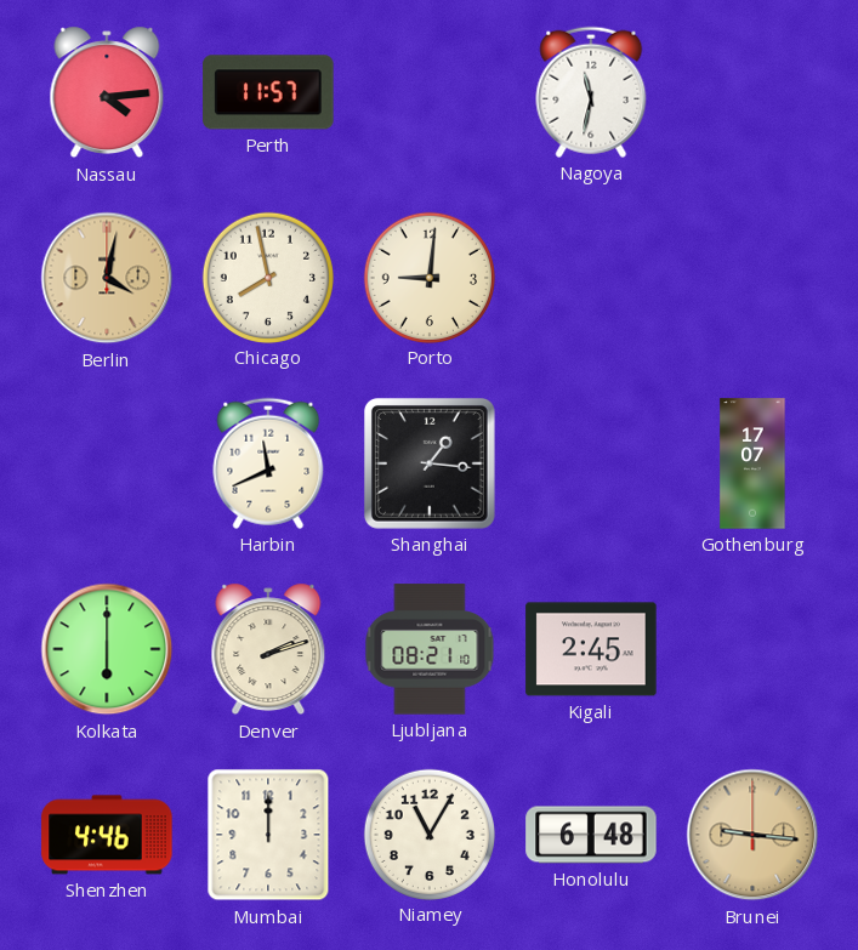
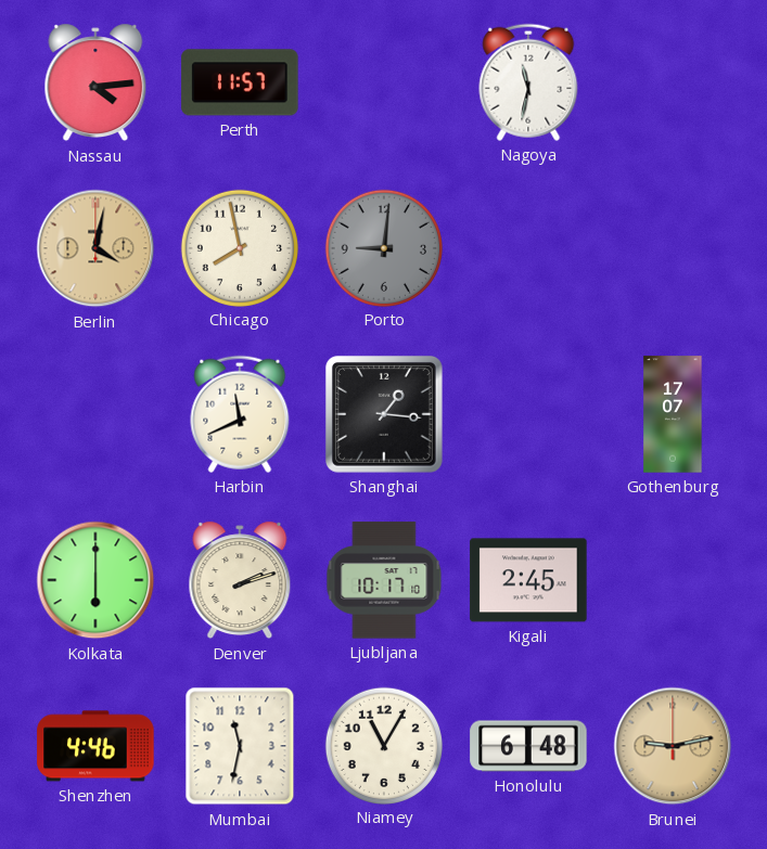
Porto dial: cream -> grey
Ljubljana: 08:21 -> 10:17
Mumbai: 12:00 -> 11:32
Brunei: 9:16 -> 9:13
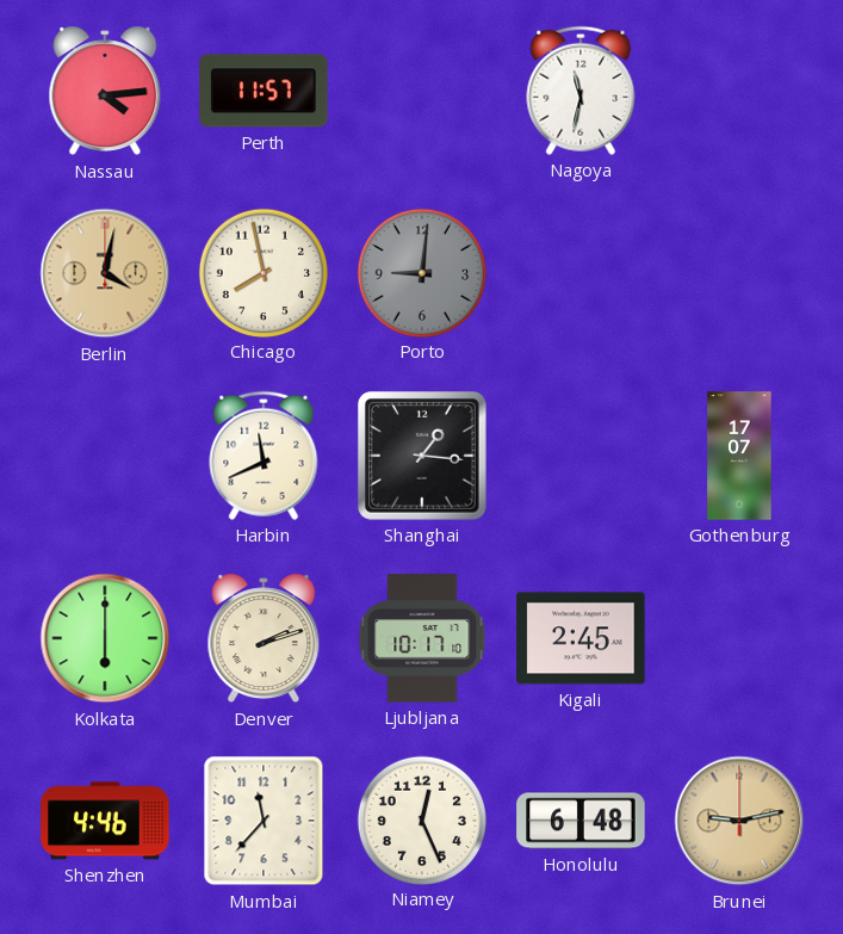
Mumbai: 11:32 -> 11:37
Niamey: 11:05 -> 12:26
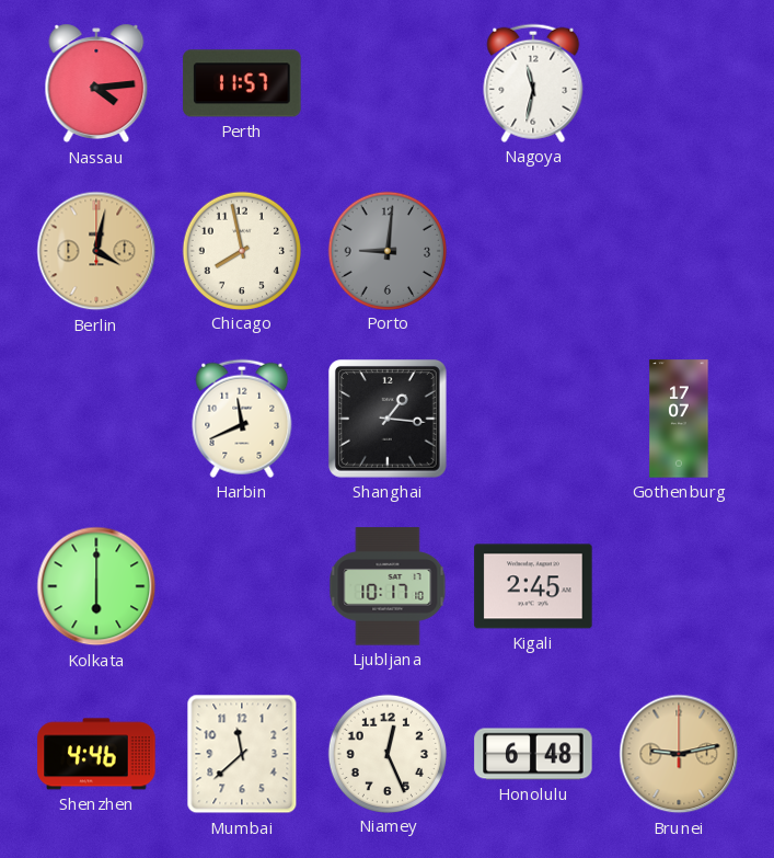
Denver: 2:12 -> none
Mumbai: 11:37 -> 11:38
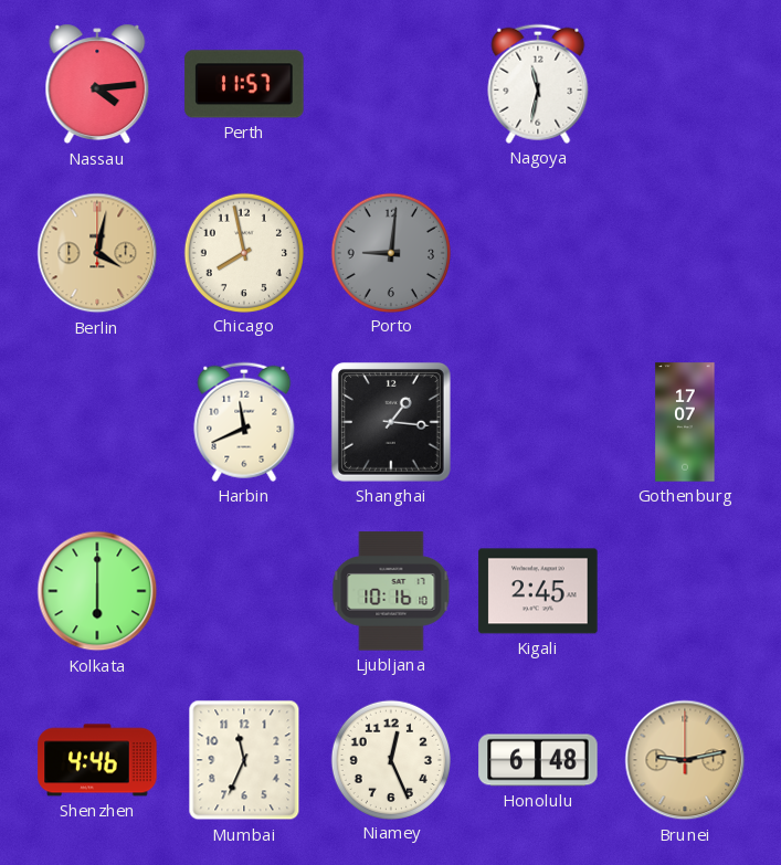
Ljubljana: 10:17 -> 10:16
Mumbai: 11:38 -> 11:34
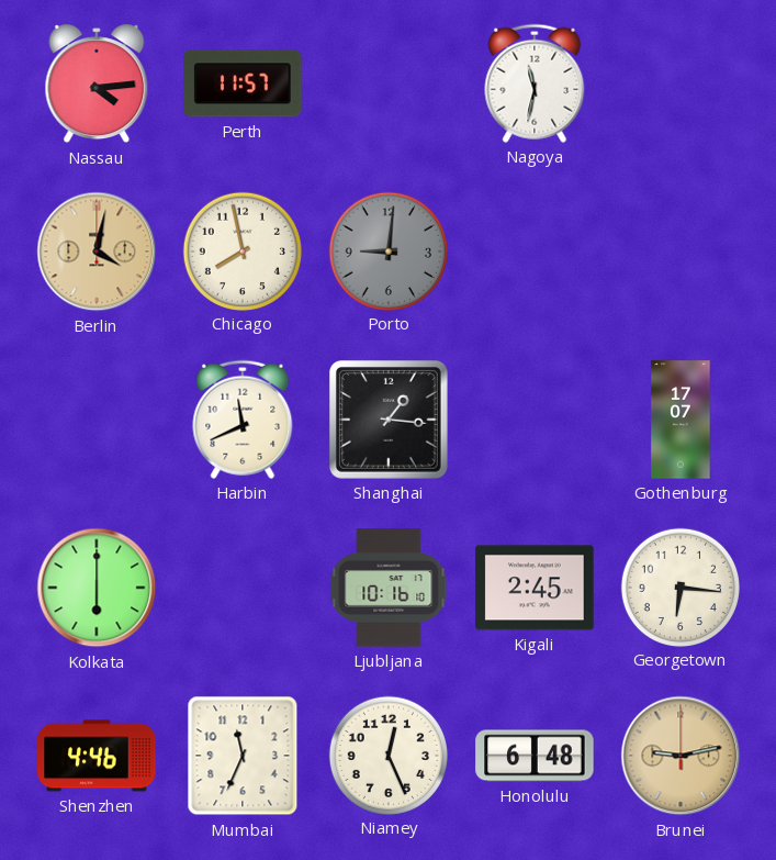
Georgetown: none -> 6:16
